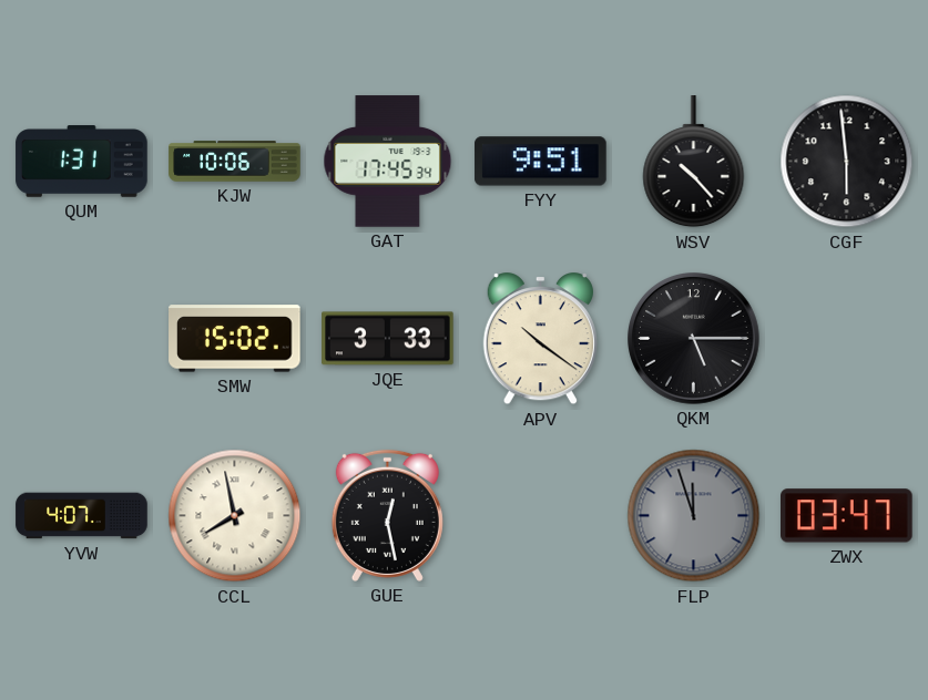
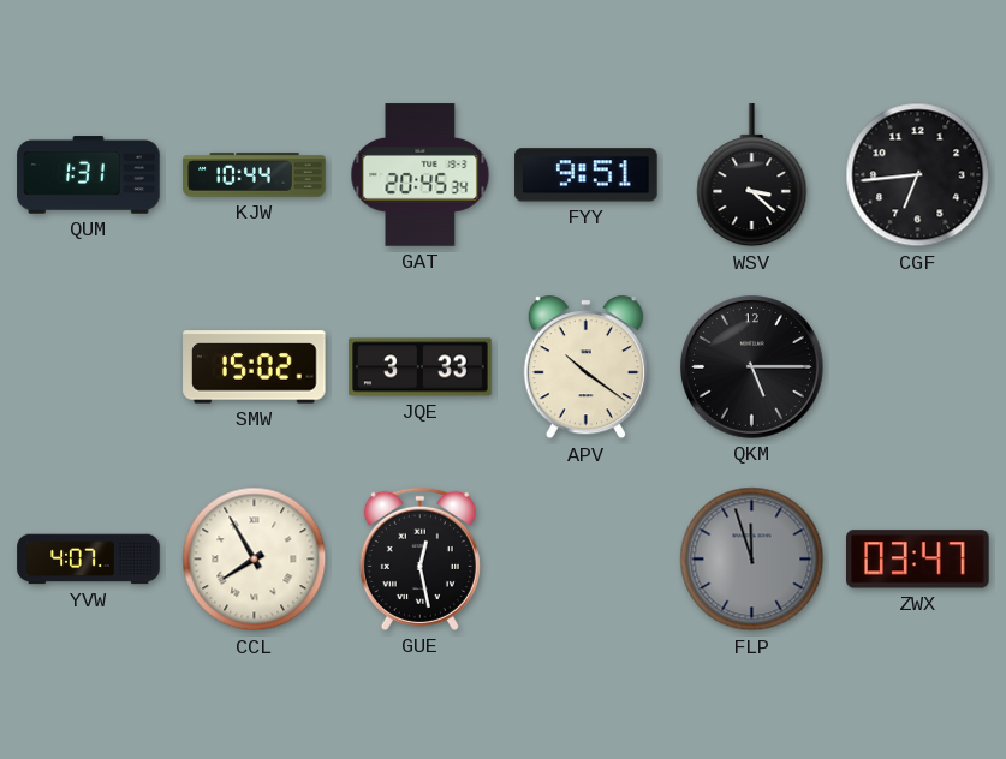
KJW: 10:06 -> 10:44
GAT: 17:45 -> 20:45
WSV: 10:23 -> 3:22
CGF: 5:59 -> 6:44
CCL: 7:58 -> 7:55
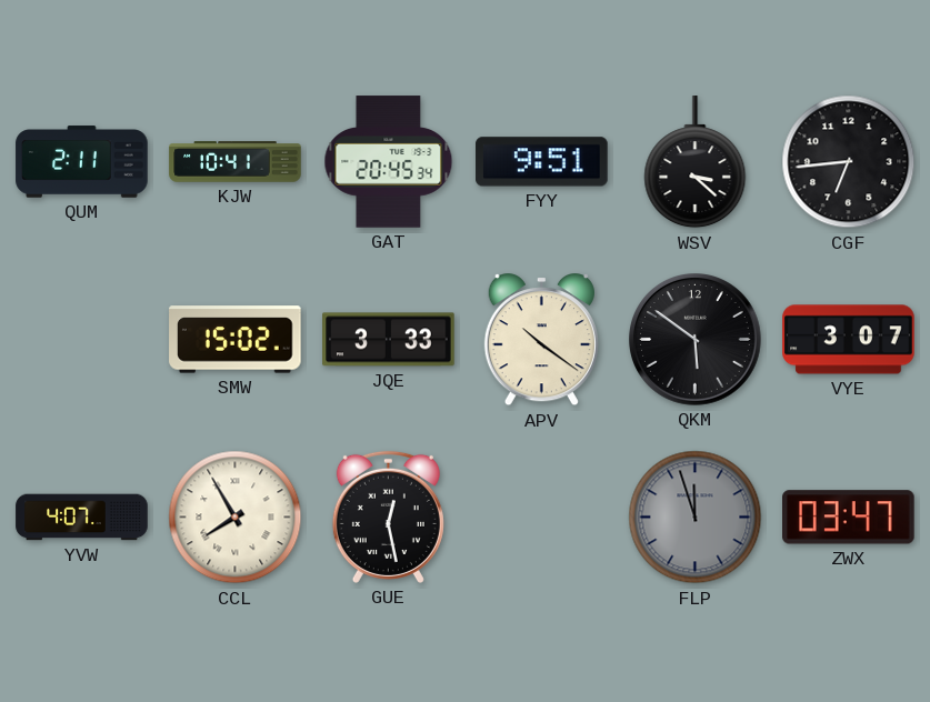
QUM: 1:31 -> 2:11
KJW: 10:44 -> 10:41
QKM: 5:15 -> 5:51
VYE: none -> 3:07
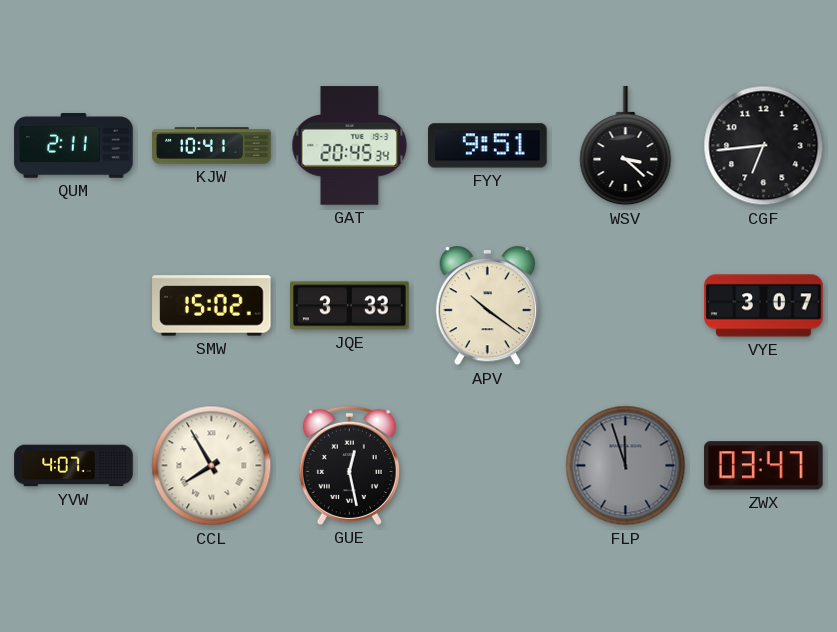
QKM: 5:51 -> none
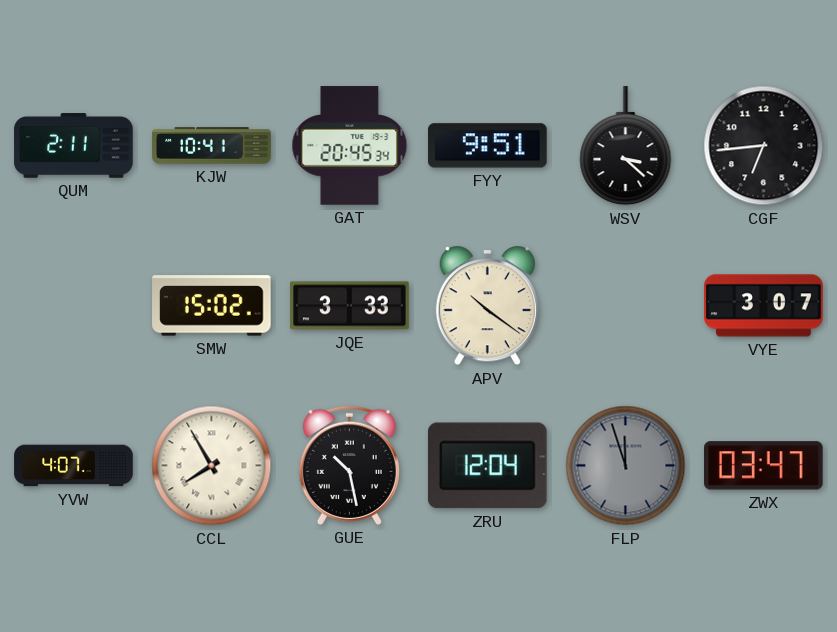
GUE: 12:28 -> 10:28
ZRU: none -> 12:04
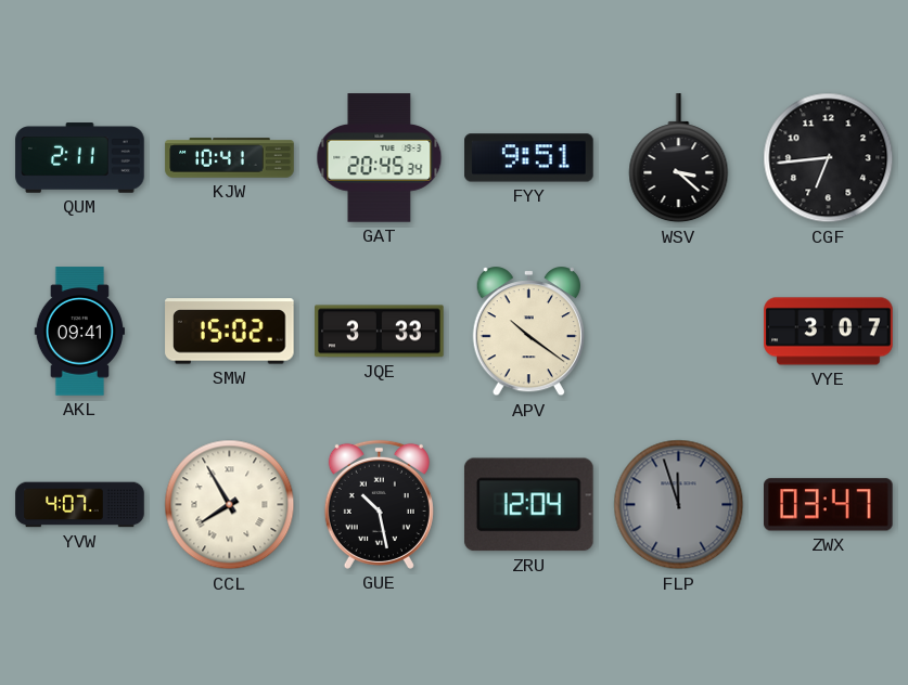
AKL: none -> 09:41
